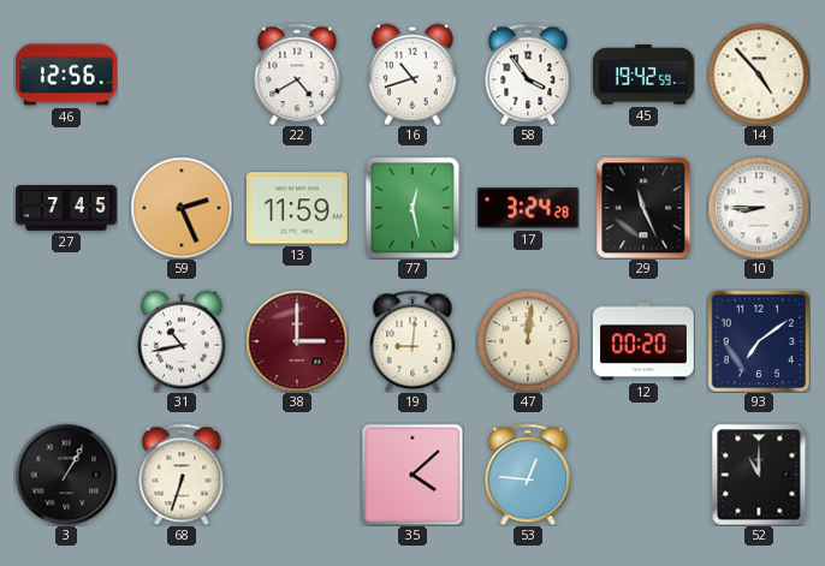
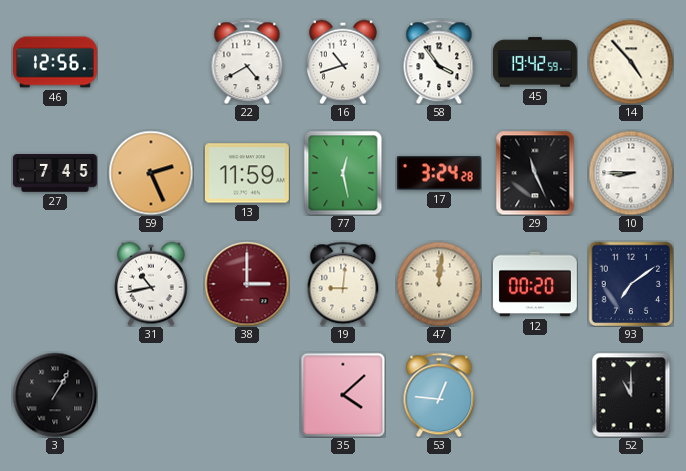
68: 6:33 -> none
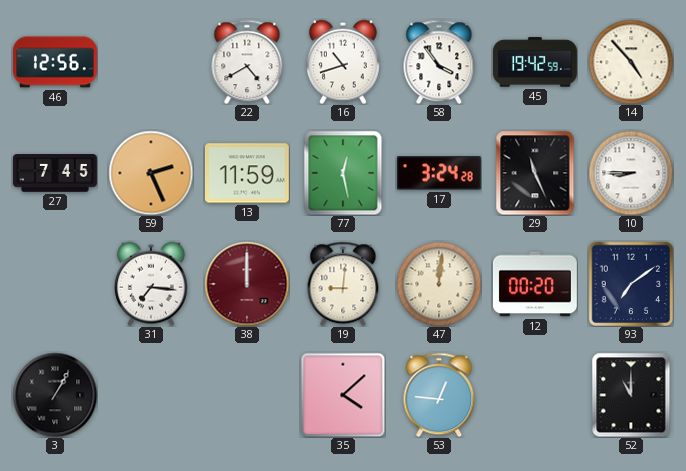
31: 10:43 -> 7:16
38: 3:00 -> 12:00
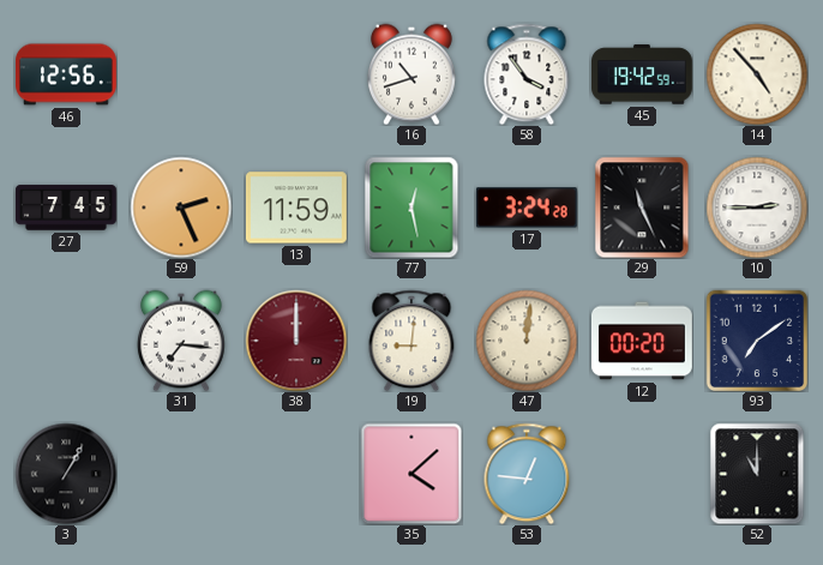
22: 4:40 -> none
10: 8:45 -> 2:45
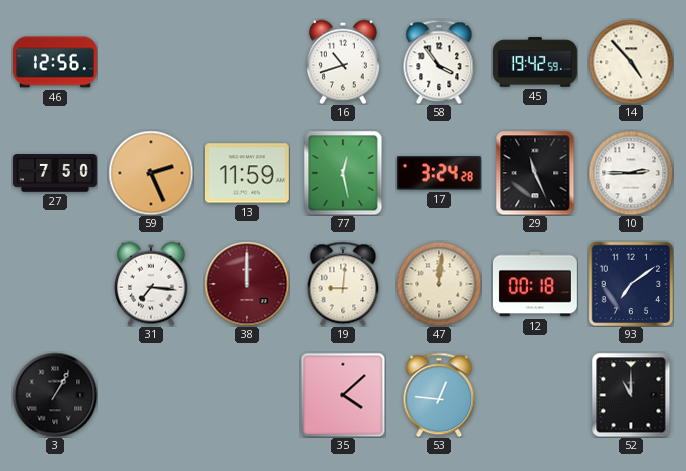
27: 7:45 -> 7:50
12: 00:20 -> 00:18
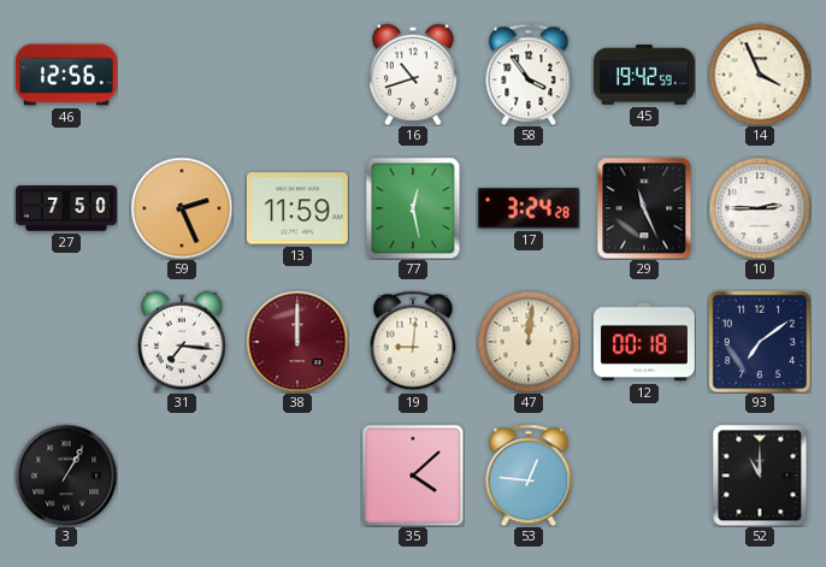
14: 4:53 -> 3:56
